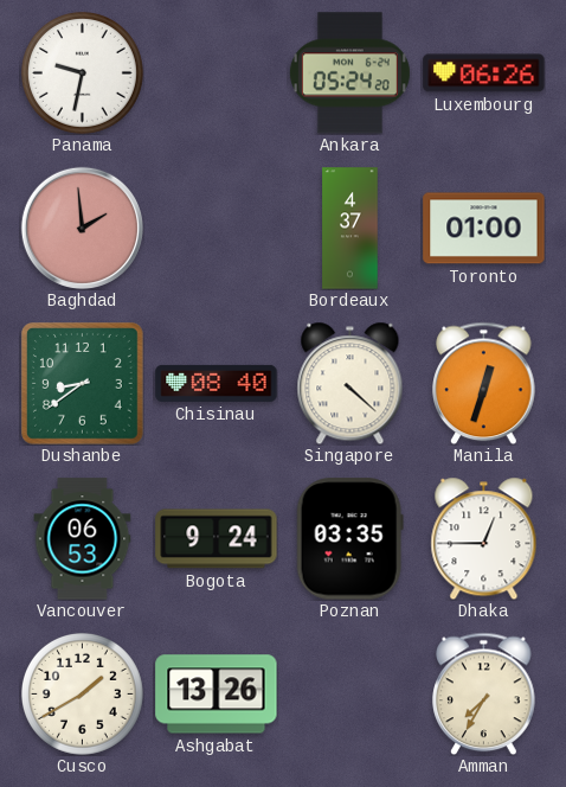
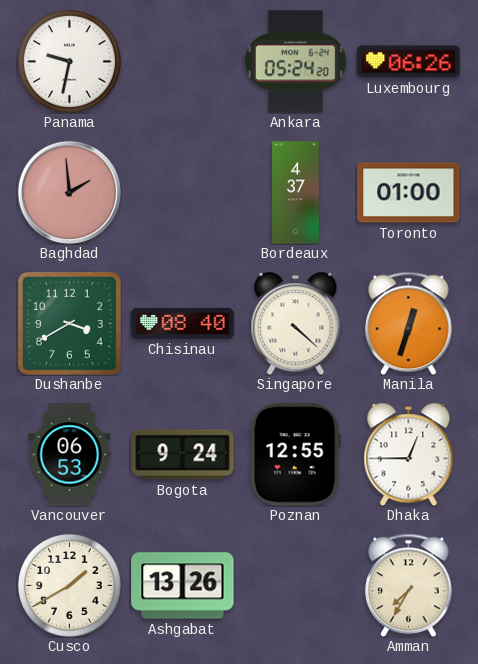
Dushanbe: 8:39 -> 3:40
Poznan: 03:35 -> 12:55
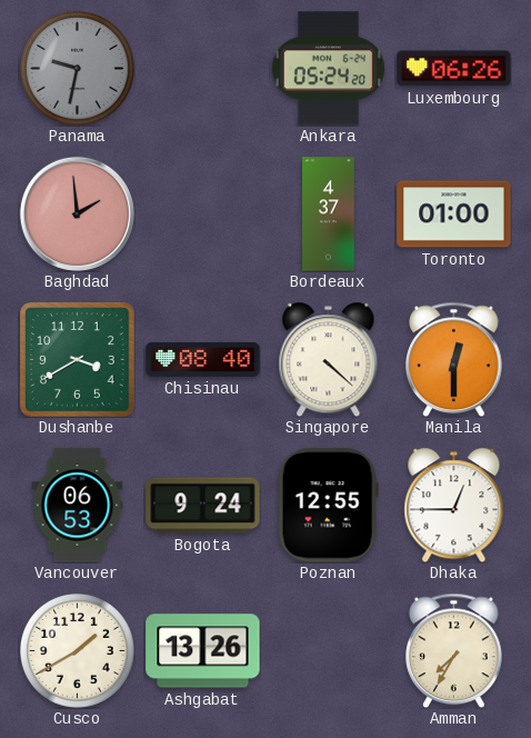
Panama dial: white -> grey
Manila: 12:33 -> 12:30
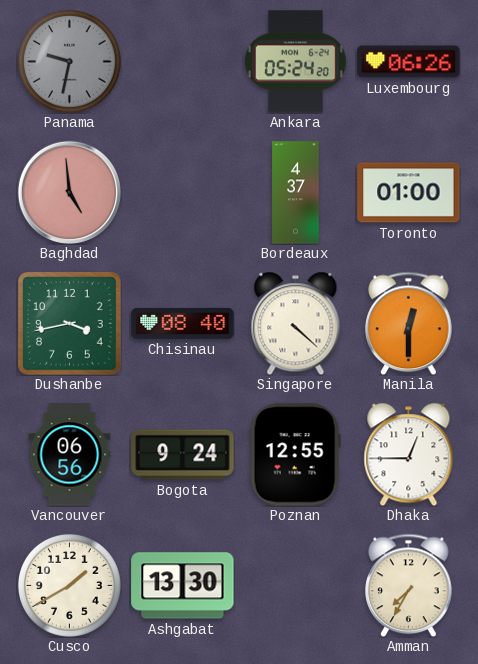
Baghdad: 1:59 -> 4:59
Dushanbe: 3:40 -> 3:43
Vancouver: 06:53 -> 06:56
Ashgabat: 13:26 -> 13:30
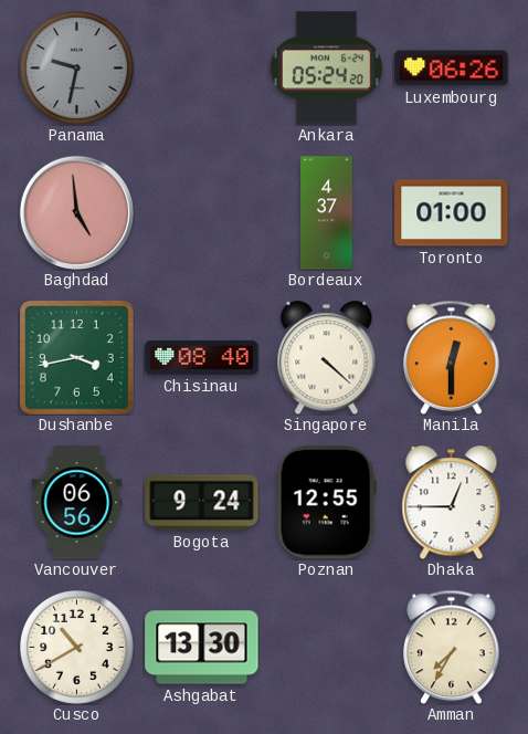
Cusco: 1:40 -> 10:40
